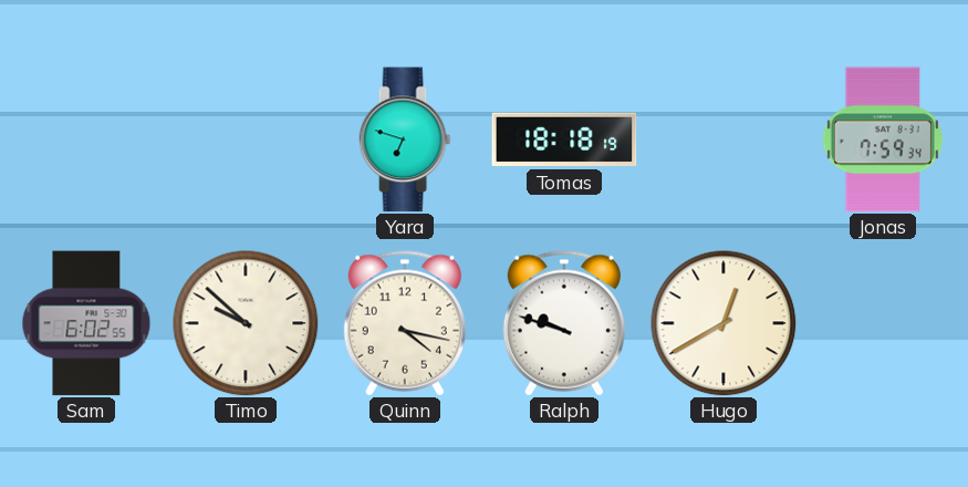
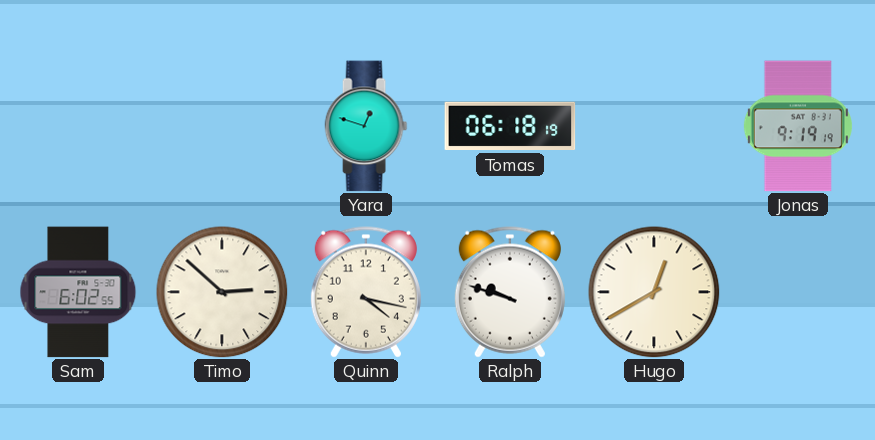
Yara: 6:48 -> 12:48
Tomas: 18:18 -> 06:18
Jonas: 7:59 -> 9:19
Timo: 9:52 -> 2:52
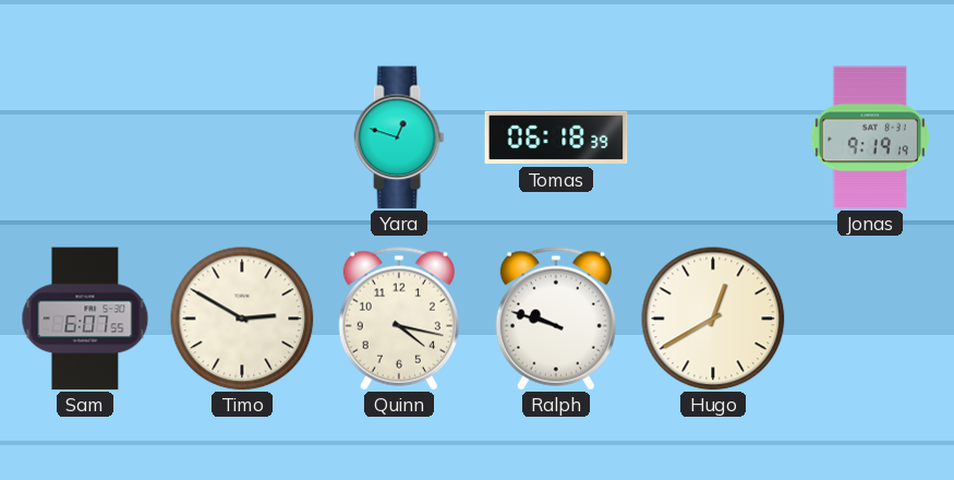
Tomas: 06:18:19 -> 06:18:39
Sam: 6:02 -> 6:07
Timo: 2:52 -> 2:50
